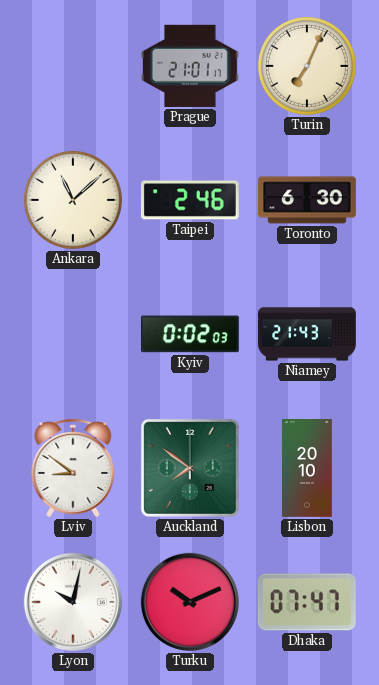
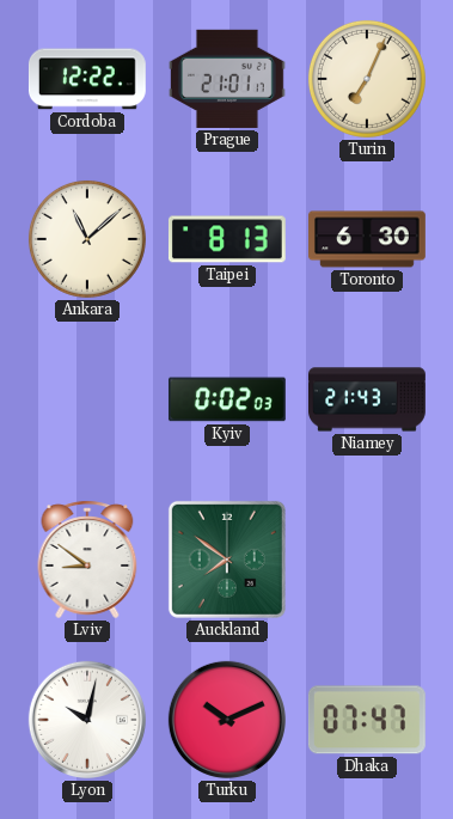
Cordoba: none -> 12:22
Taipei: 2:46 -> 8:13
Lisbon: 20:10 -> none
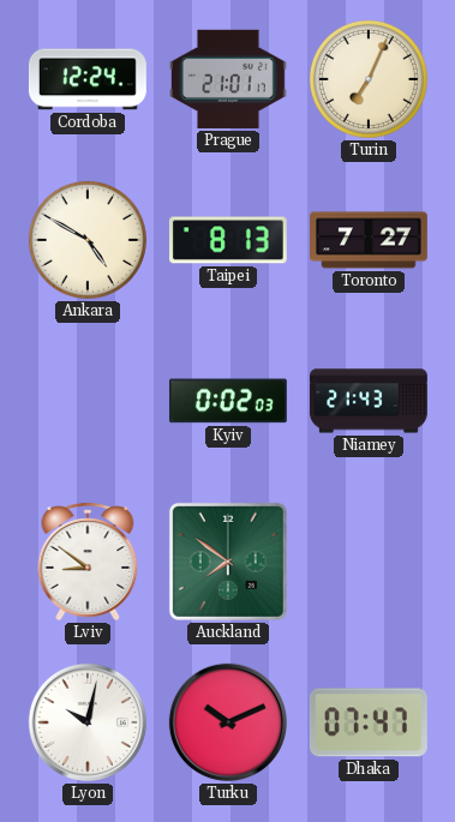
Cordoba: 12:22 -> 12:24
Ankara: 11:08 -> 4:50
Toronto: 6:30 -> 7:27
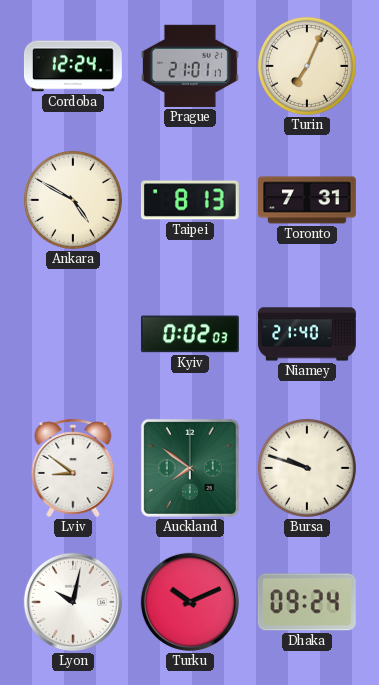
Toronto: 7:27 -> 7:31
Niamey: 21:43 -> 21:40
Bursa: none -> 9:48
Dhaka: 07:47 -> 09:24
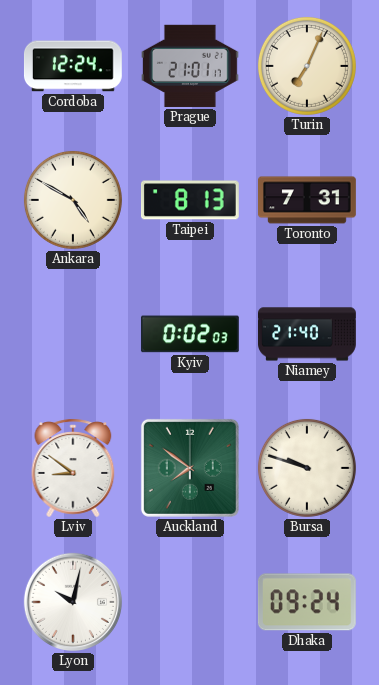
Turku: 10:11 -> none
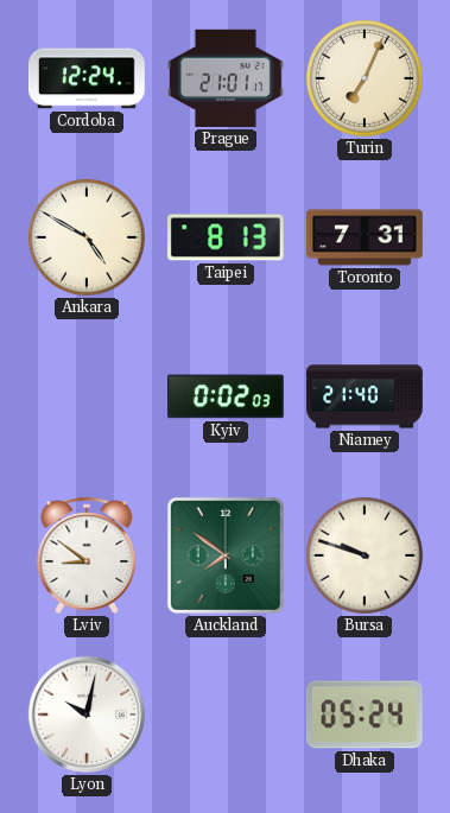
Dhaka: 09:24 -> 05:24
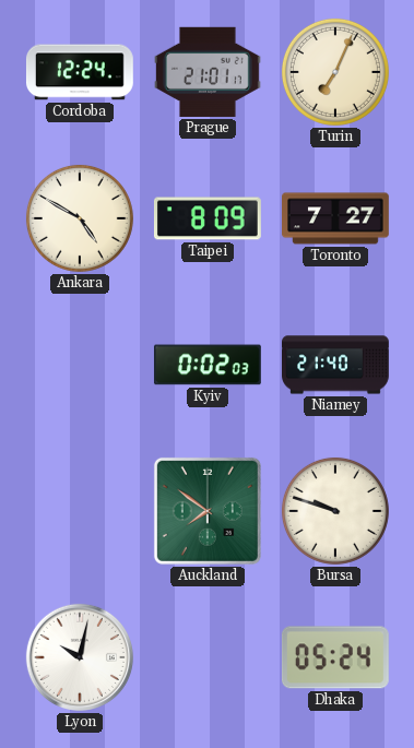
Taipei: 8:13 -> 8:09
Toronto: 7:31 -> 7:27
Lviv: 8:51 -> none
